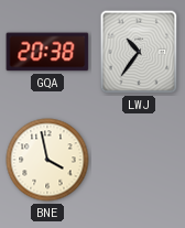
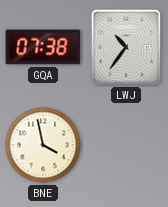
GQA: 20:38 -> 07:38
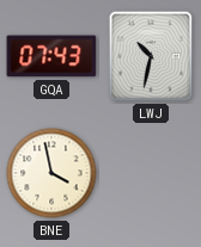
GQA: 07:38 -> 07:43
LWJ: 10:36 -> 10:32
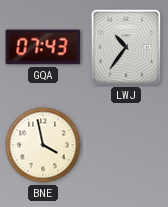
LWJ: 10:32 -> 10:36
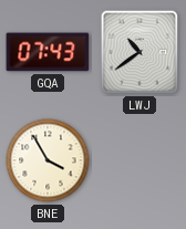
LWJ: 10:36 -> 10:39
BNE: 3:58 -> 3:55
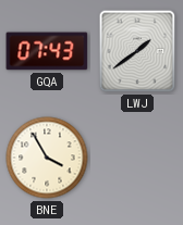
LWJ: 10:39 -> 1:39
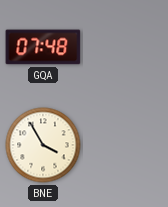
GQA: 07:43 -> 07:48
LWJ: 1:39 -> none
